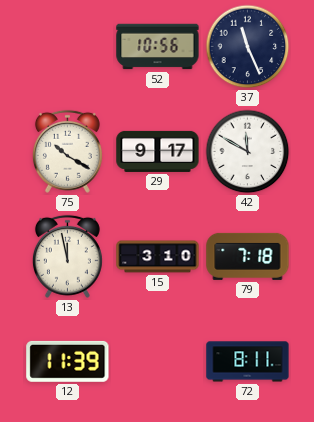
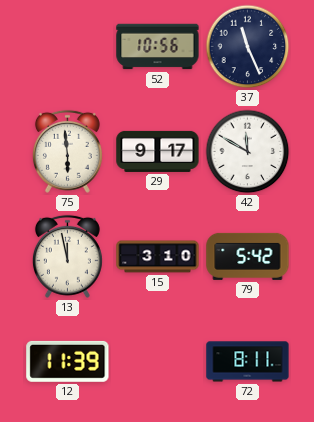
75: 10:20 -> 5:59
79: 7:18 -> 5:42
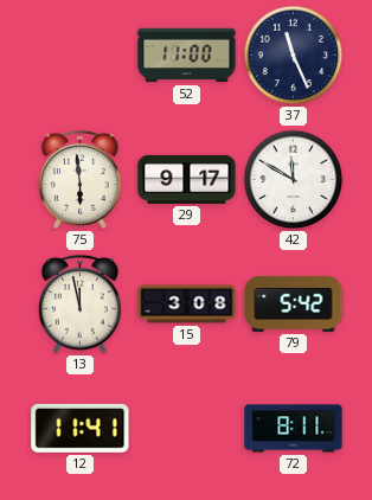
52: 10:56 -> 11:00
15: 3:10 -> 3:08
12: 11:39 -> 11:41
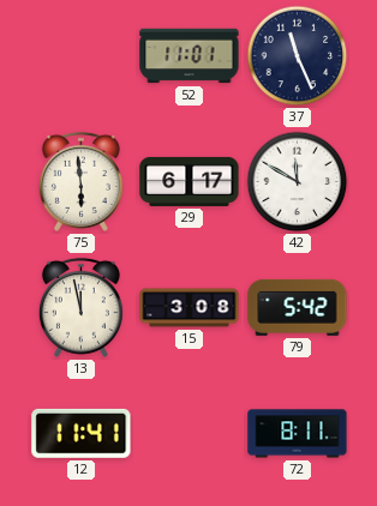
52: 11:00 -> 11:01
29: 9:17 -> 6:17
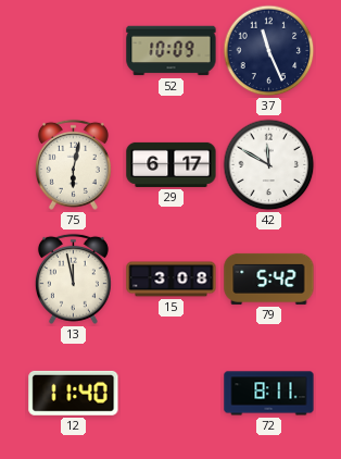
52: 11:01 -> 10:09
75: 5:59 -> 6:02
12: 11:41 -> 11:40
